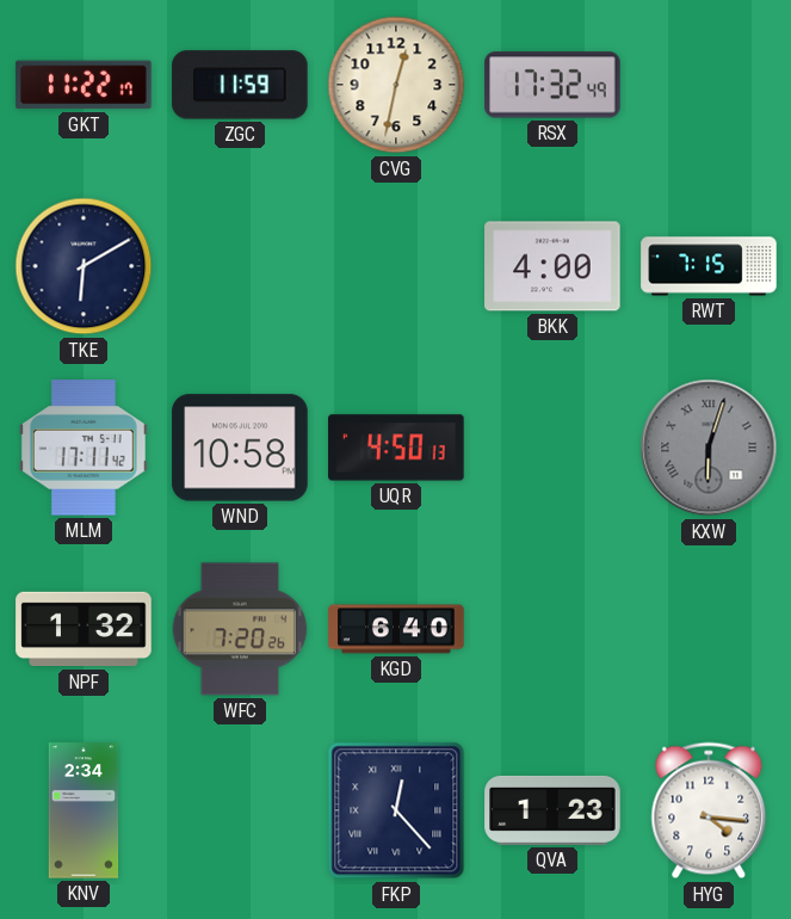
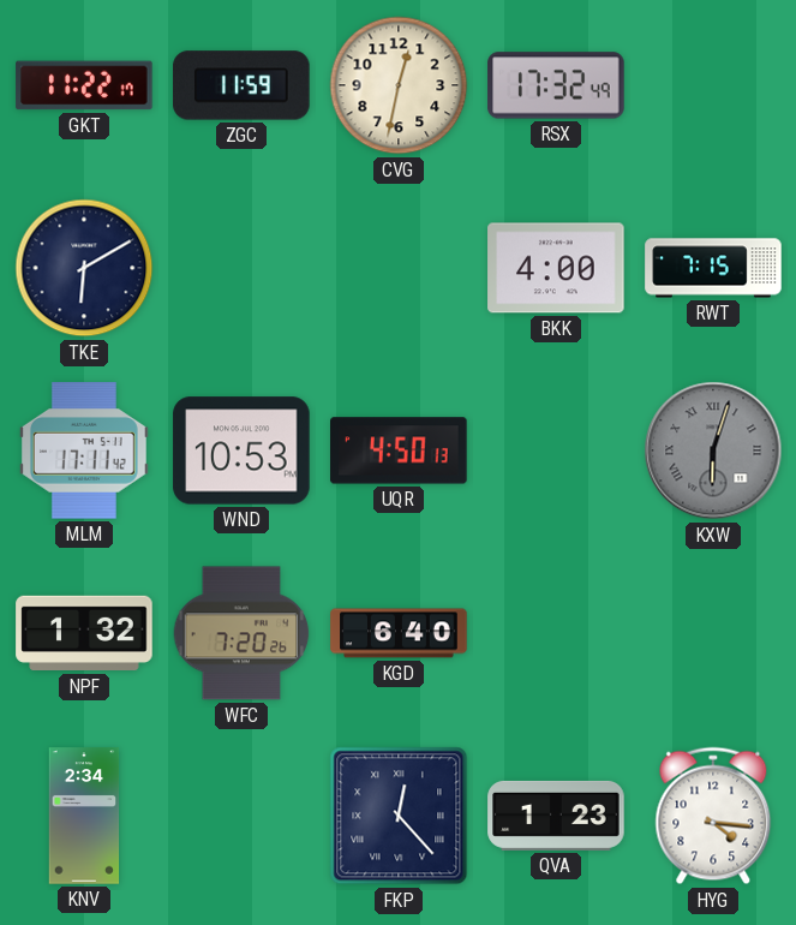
WND: 10:58 -> 10:53
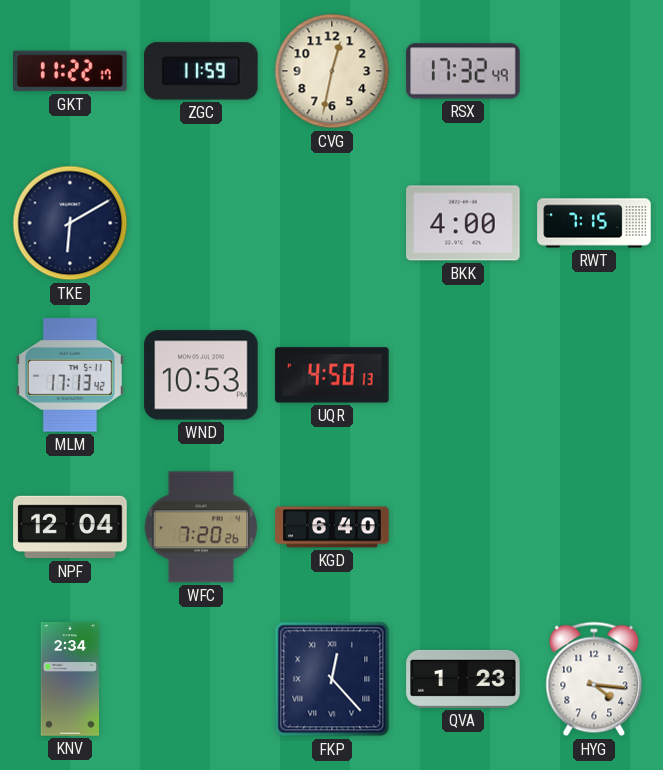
MLM: 17:11 -> 17:13
KXW: 6:03 -> none
NPF: 1:32 -> 12:04
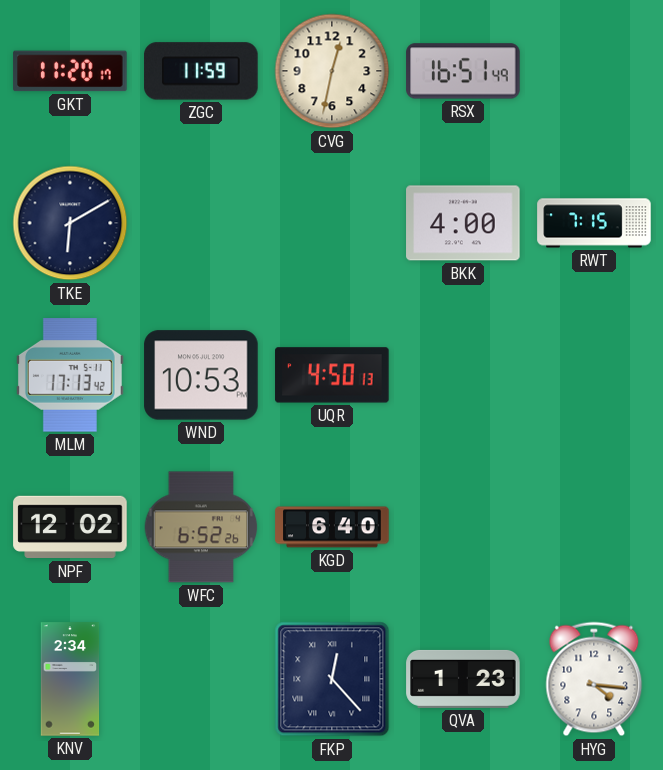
GKT: 11:22 -> 11:20
RSX: 17:32 -> 16:51
NPF: 12:04 -> 12:02
WFC: 7:20 -> 6:52
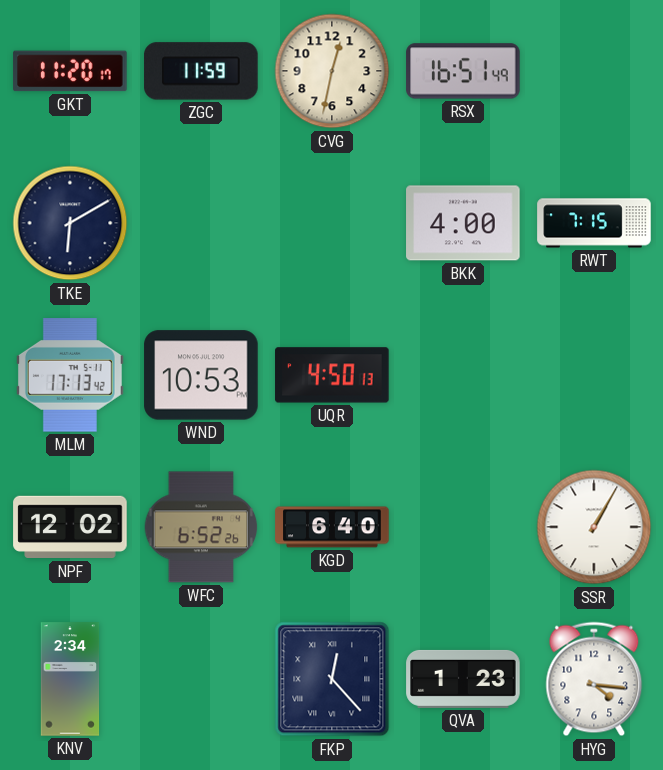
SSR: none -> 1:05
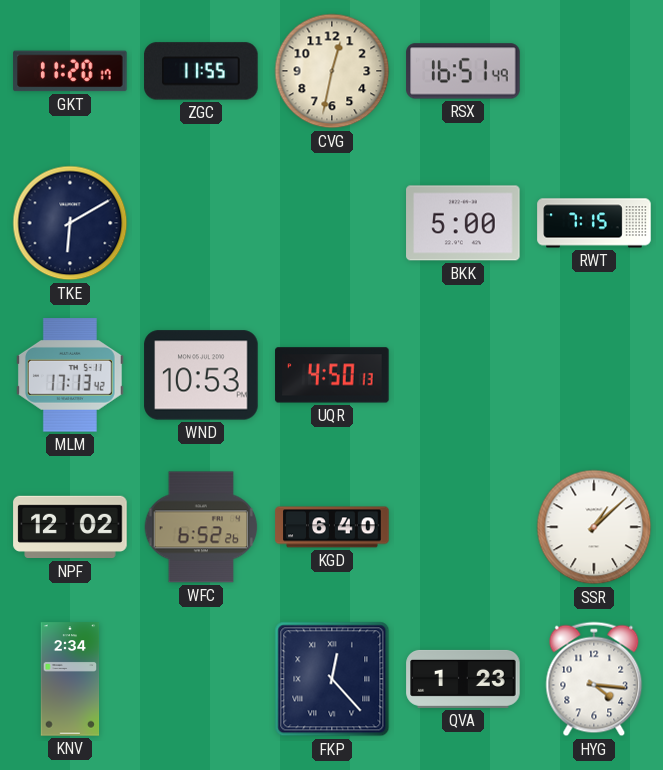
ZGC: 11:59 -> 11:55
BKK: 4:00 -> 5:00
SSR: 1:05 -> 1:08
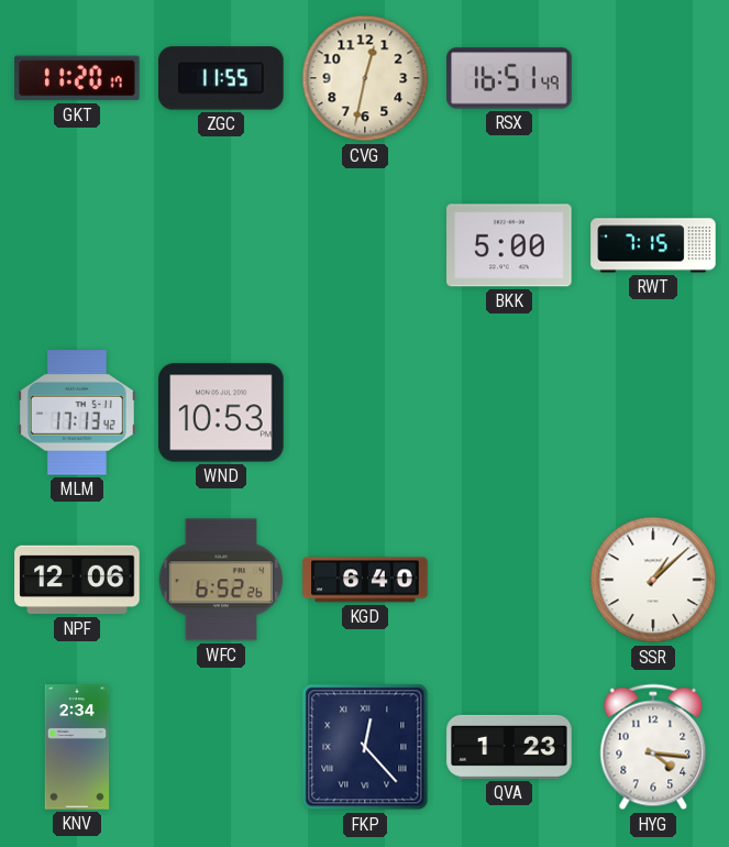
TKE: 6:10 -> none
UQR: 4:50 -> none
NPF: 12:02 -> 12:06
